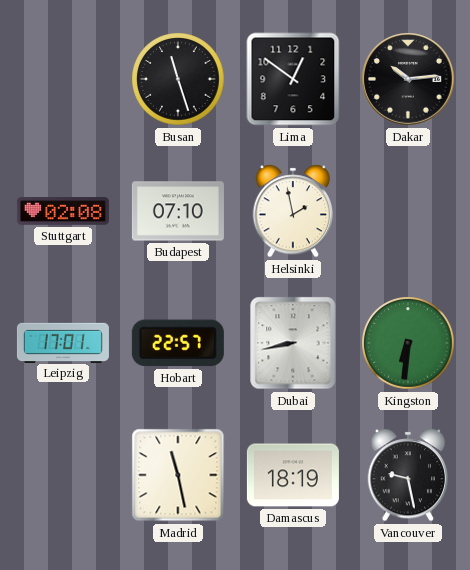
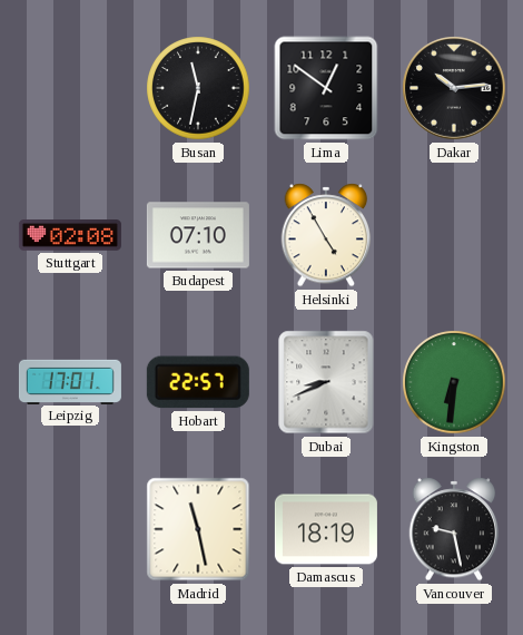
Busan: 11:27 -> 11:32
Helsinki: 1:58 -> 4:55
Dubai: 8:43 -> 8:41
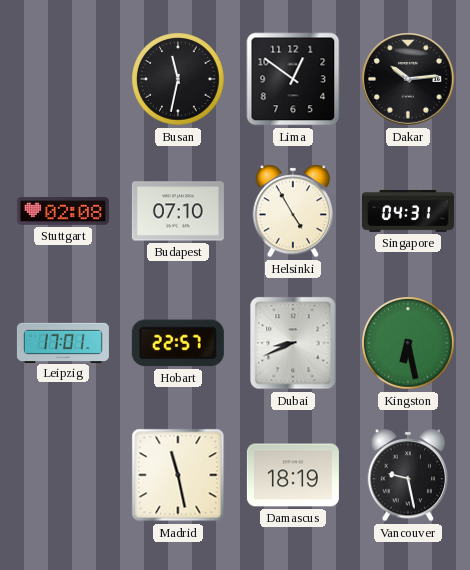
Singapore: none -> 04:31
Kingston: 6:31 -> 6:28
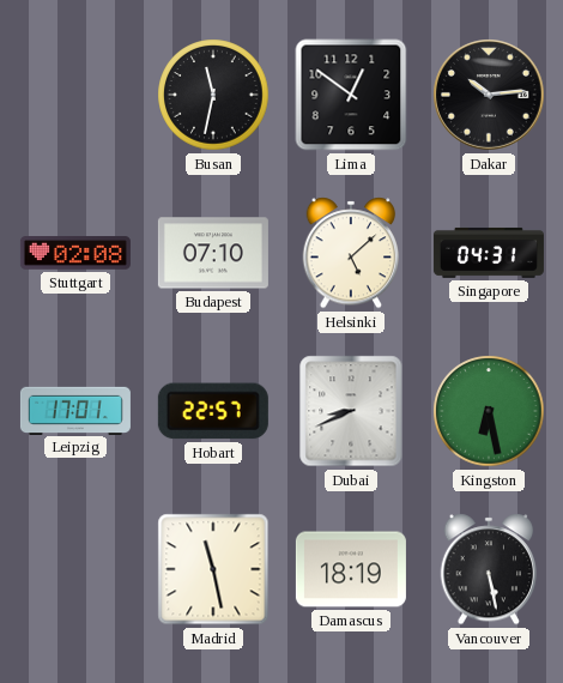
Helsinki: 4:55 -> 5:08
Vancouver: 9:28 -> 5:28
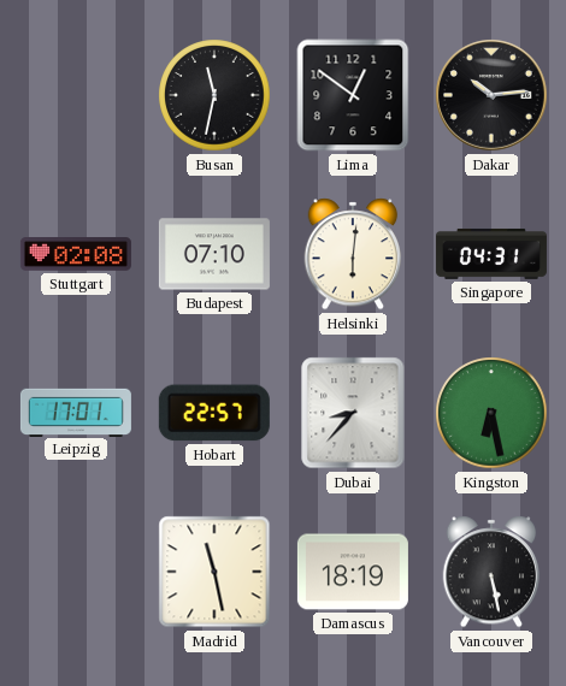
Helsinki: 5:08 -> 6:01
Dubai: 8:41 -> 8:37
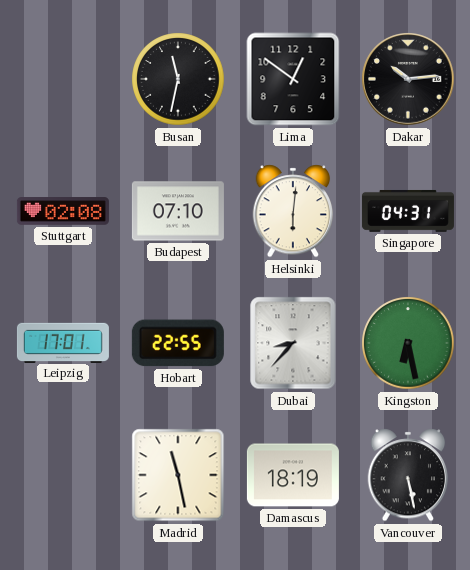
Hobart: 22:57 -> 22:55
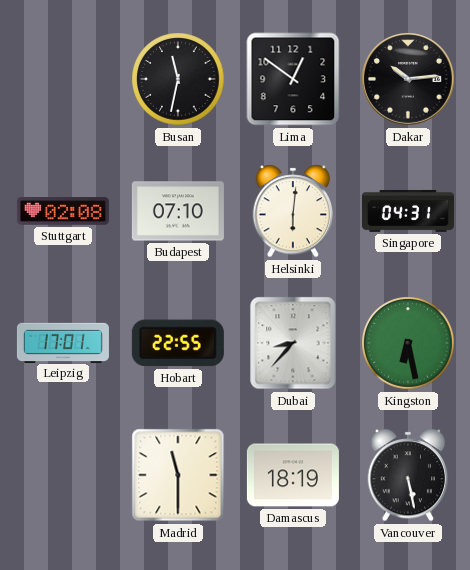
Madrid: 11:28 -> 11:30
